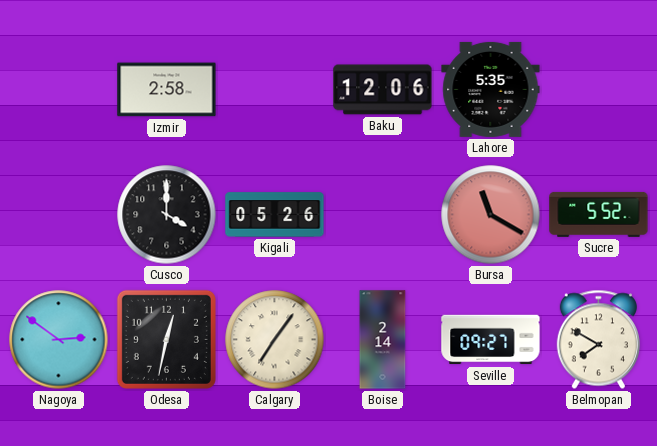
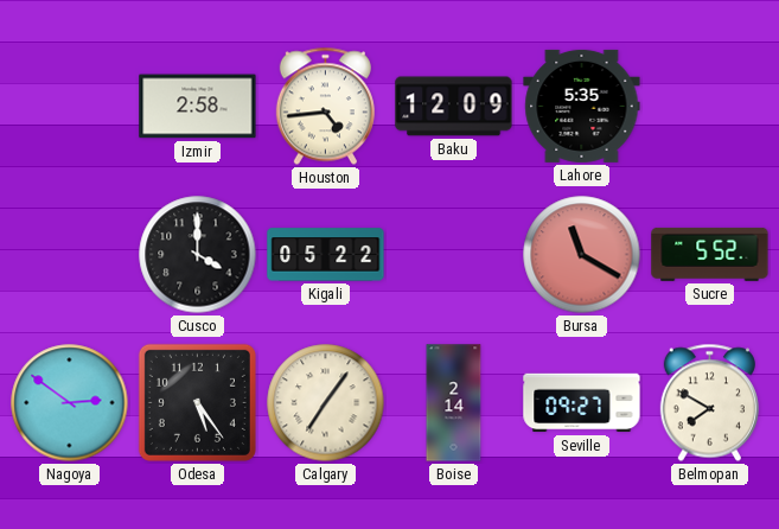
Houston: none -> 4:44
Baku: 12:06 -> 12:09
Kigali: 05:26 -> 05:22
Odesa: 12:32 -> 5:24
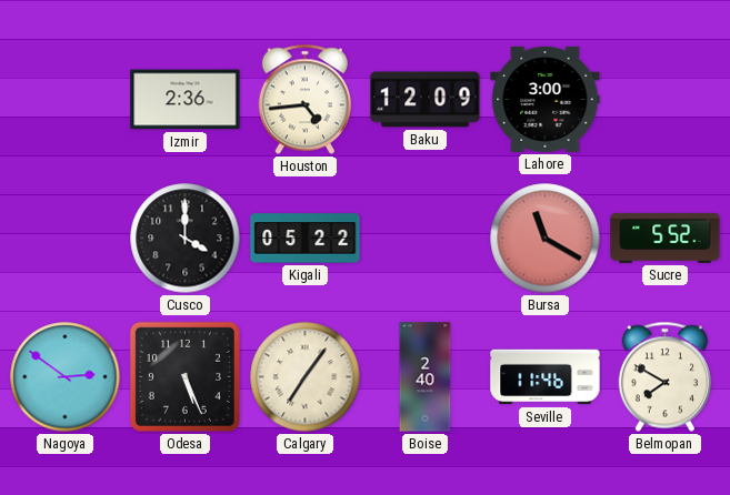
Izmir: 2:58 -> 2:36
Lahore: 5:35 -> 3:00
Odesa: 5:24 -> 5:26
Boise: 2:14 -> 2:40
Seville: 09:27 -> 11:46
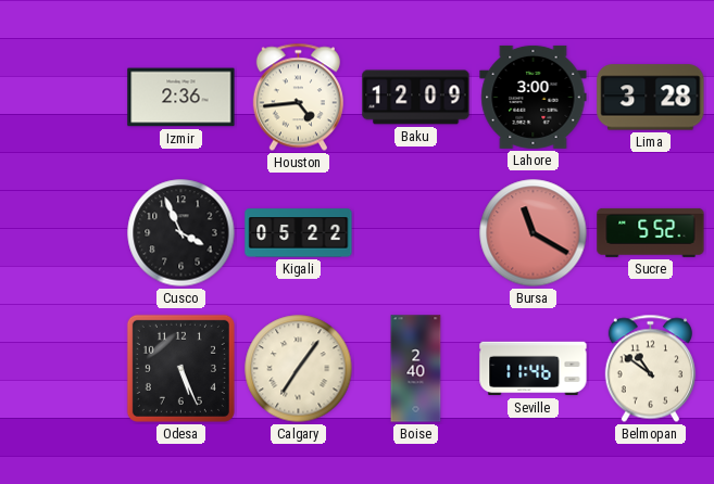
Lima: none -> 3:28
Cusco: 4:00 -> 3:56
Nagoya: 2:51 -> none
Belmopan: 7:50 -> 10:51
